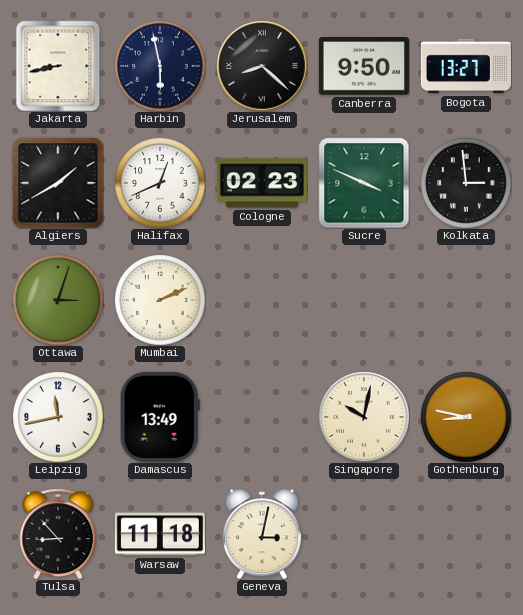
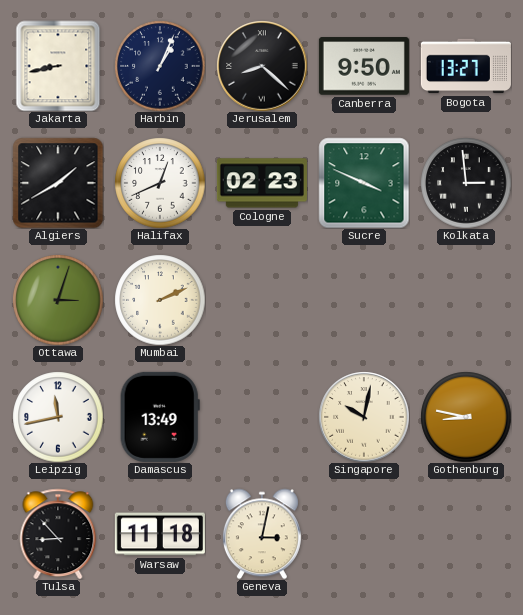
Harbin: 5:58 -> 1:04
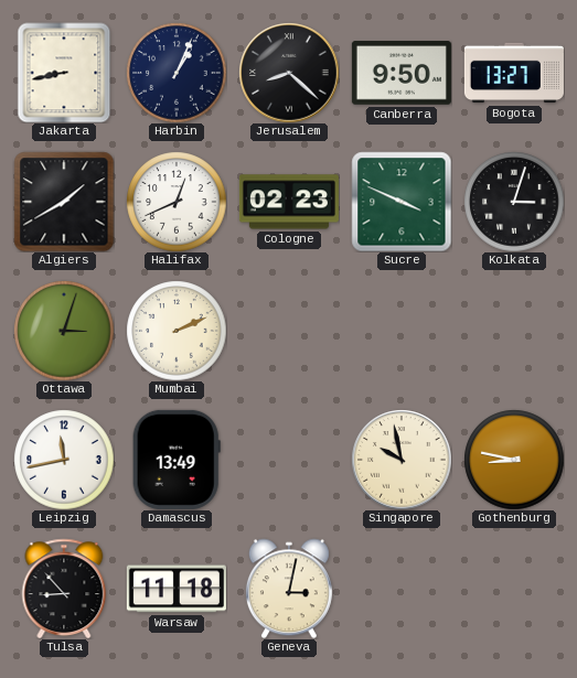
Kolkata: 2:59 -> 3:03
Singapore: 10:02 -> 9:58
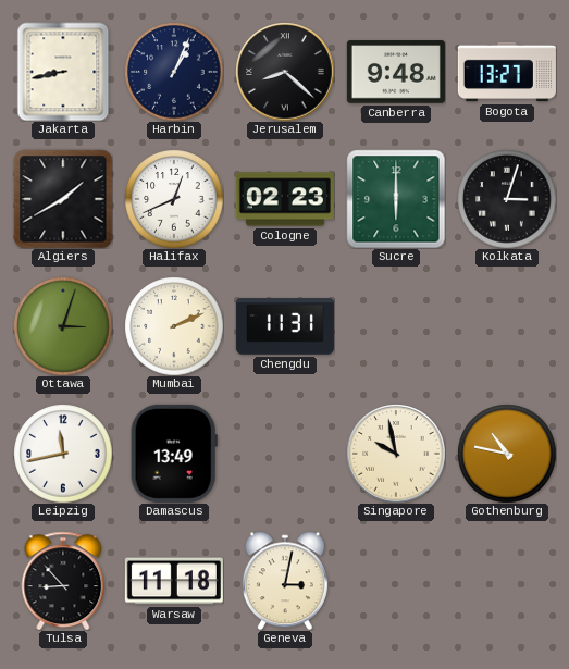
Canberra: 9:50 -> 9:48
Sucre: 3:49 -> 6:00
Chengdu: none -> 11:31
Gothenburg: 8:47 -> 10:47
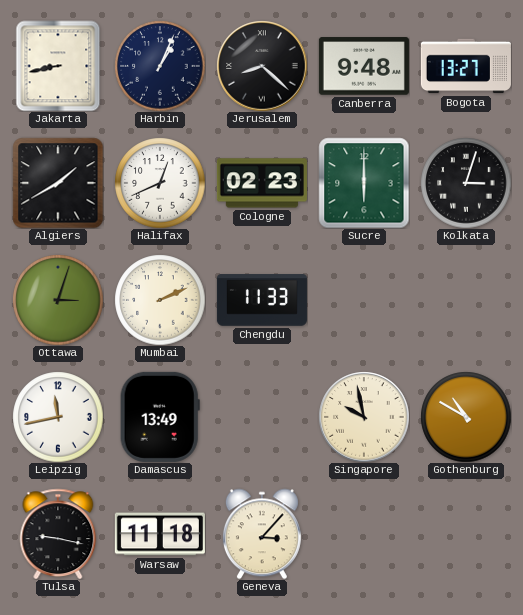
Chengdu: 11:31 -> 11:33
Gothenburg: 10:47 -> 10:50
Tulsa: 8:53 -> 9:17
Geneva: 3:02 -> 3:07
